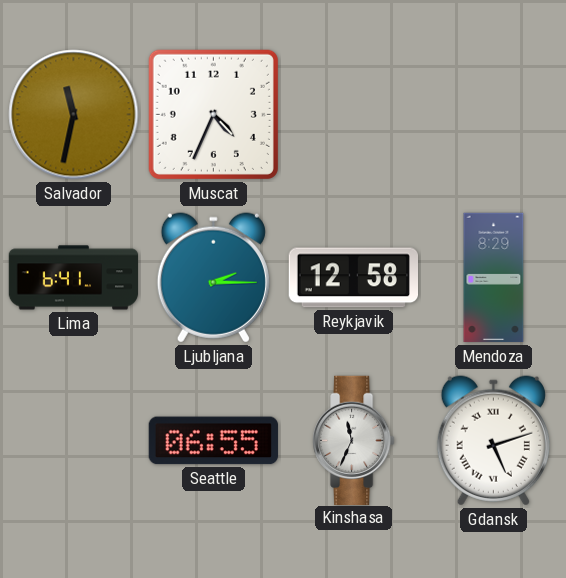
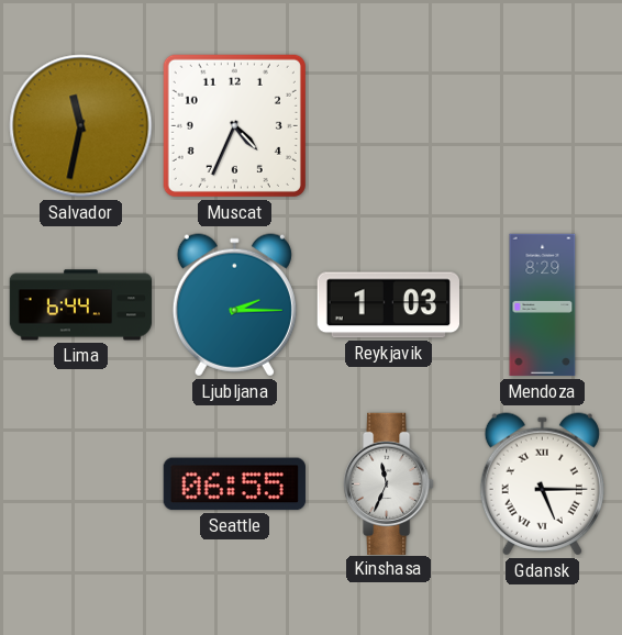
Lima: 6:41 -> 6:44
Reykjavik: 12:58 -> 1:03
Gdansk: 5:12 -> 5:15
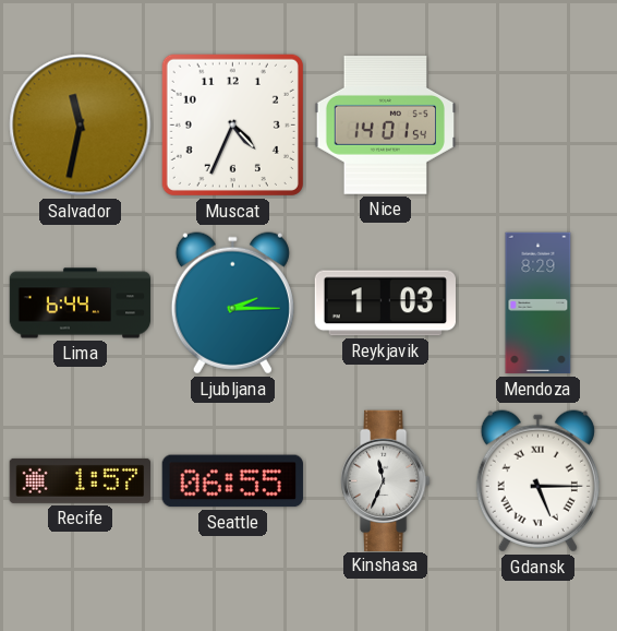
Nice: none -> 14:01
Recife: none -> 1:57
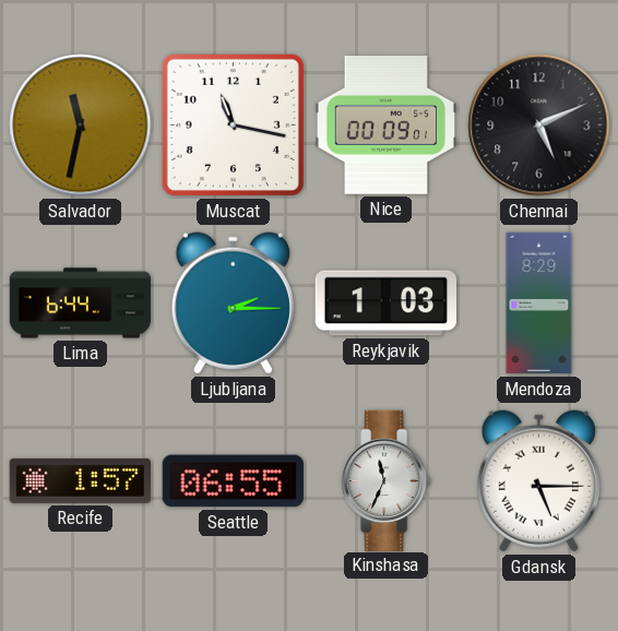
Muscat: 4:34 -> 11:17
Nice: 14:01 -> 00:09
Chennai: none -> 5:11
